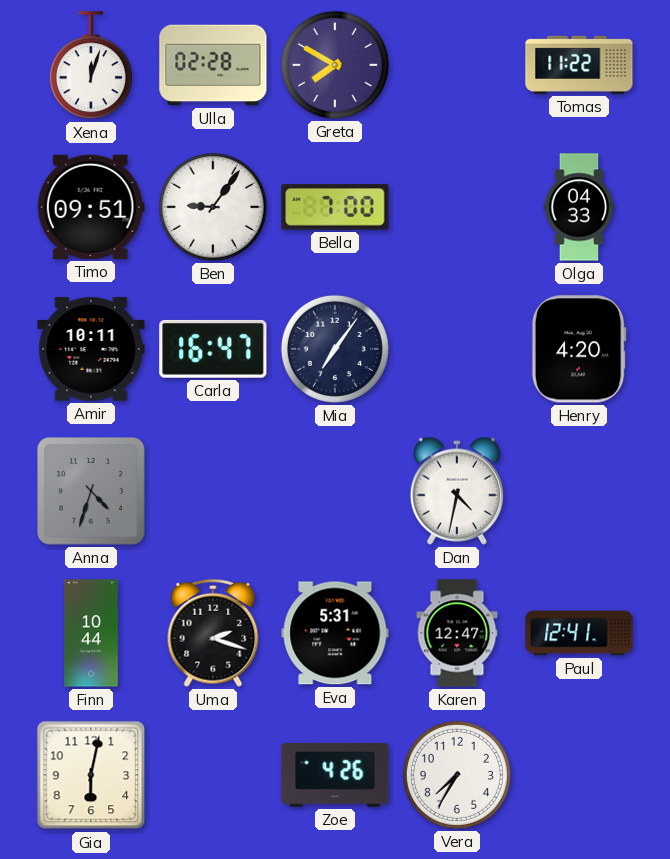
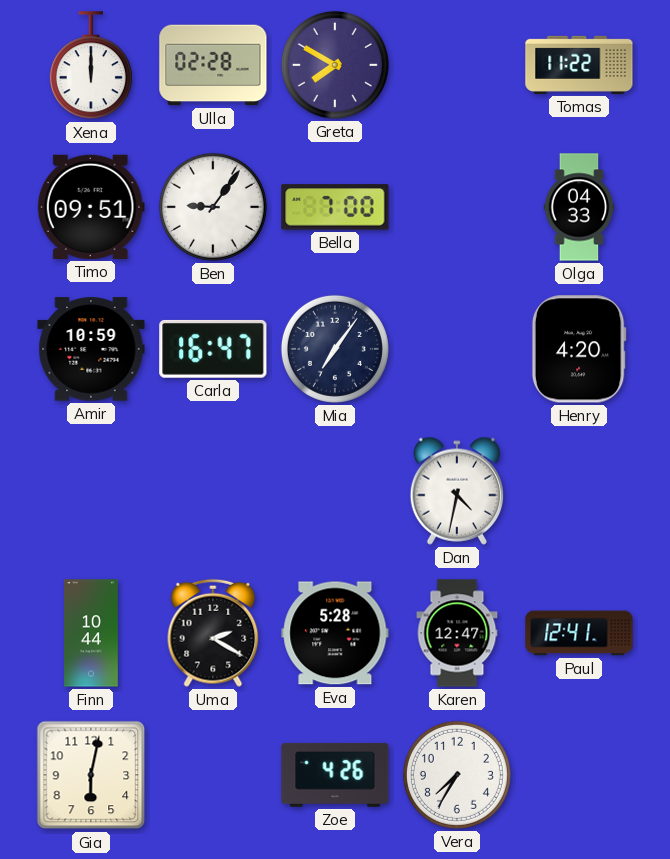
Xena: 12:03 -> 12:00
Amir: 10:11 -> 10:59
Anna: 4:33 -> none
Uma: 2:18 -> 2:20
Eva: 5:31 -> 5:28
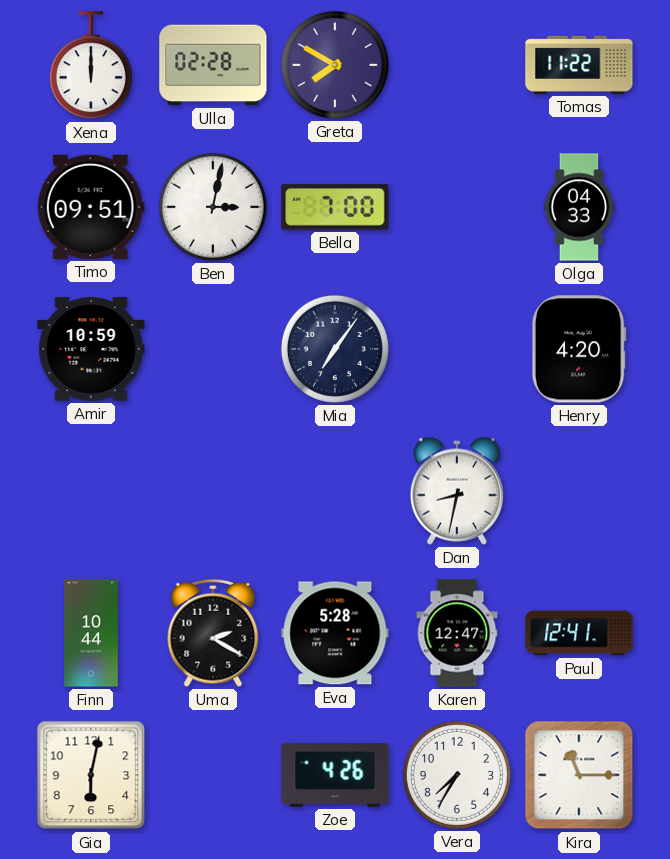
Ben: 9:06 -> 3:02
Carla: 16:47 -> none
Dan: 4:32 -> 8:32
Kira: none -> 11:15
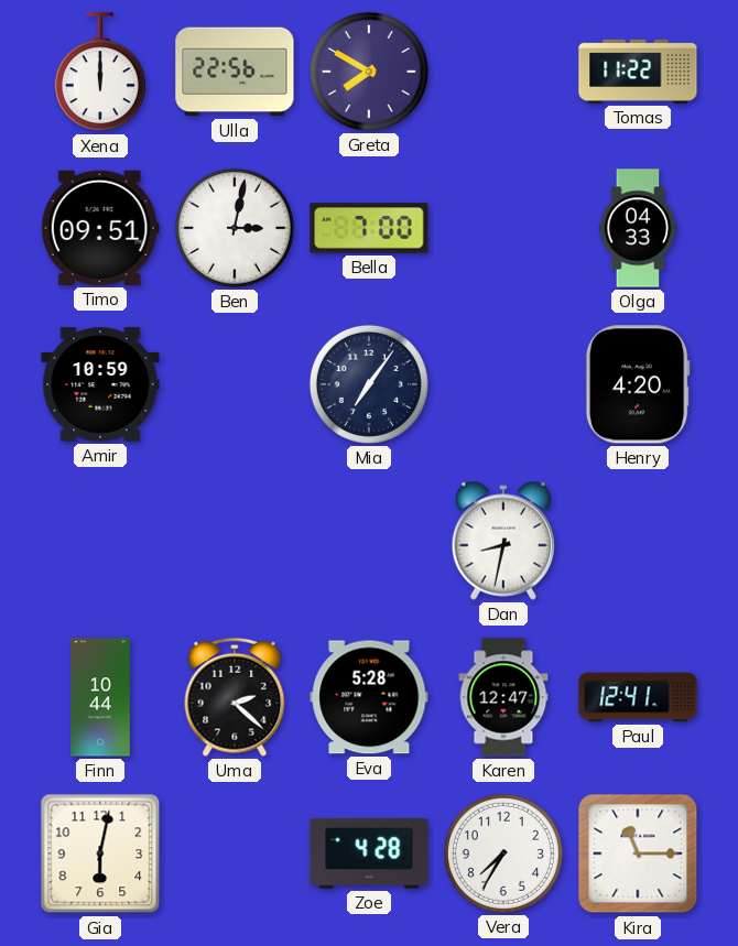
Ulla: 02:28 -> 22:56
Uma: 2:20 -> 2:22
Zoe: 4:26 -> 4:28
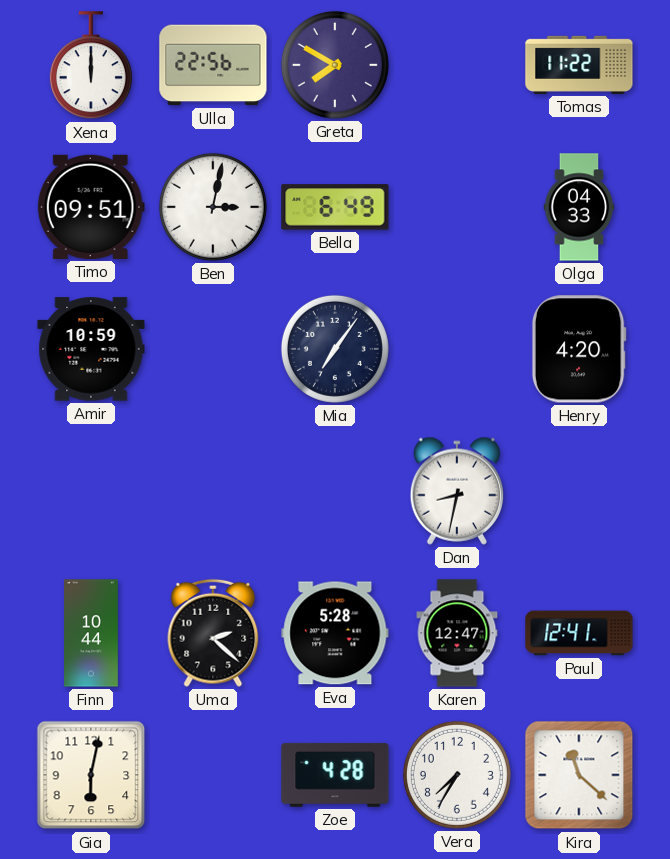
Bella: 7:00 -> 6:49
Kira: 11:15 -> 11:22
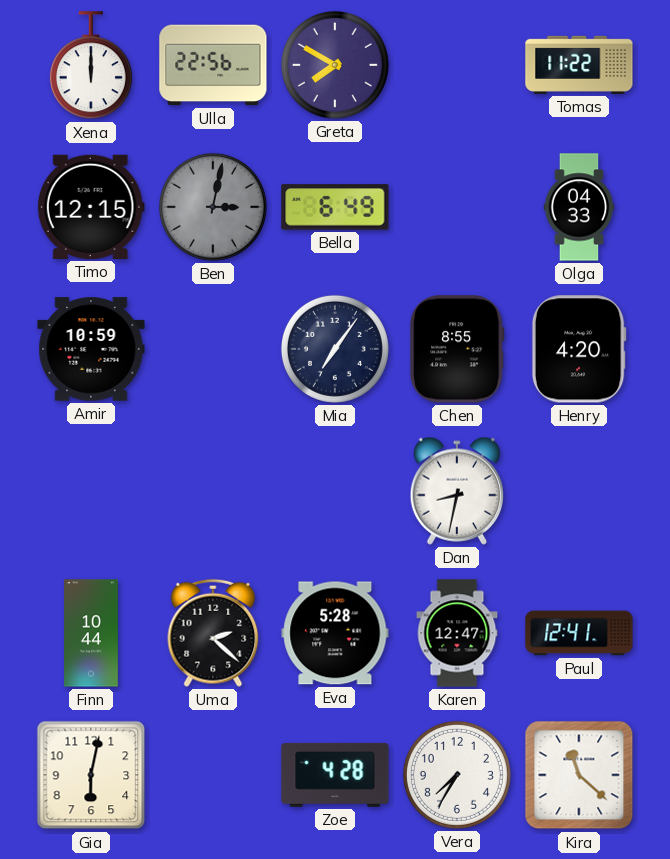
Timo: 09:51 -> 12:15
Ben dial: white -> grey
Chen: none -> 8:55
